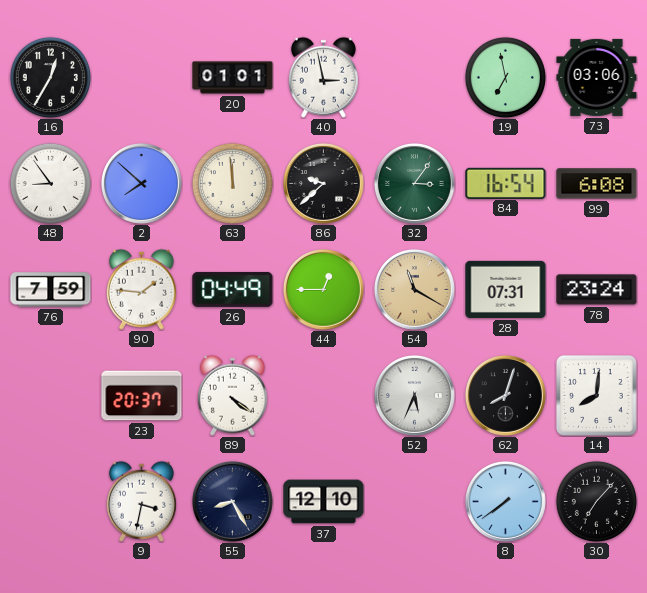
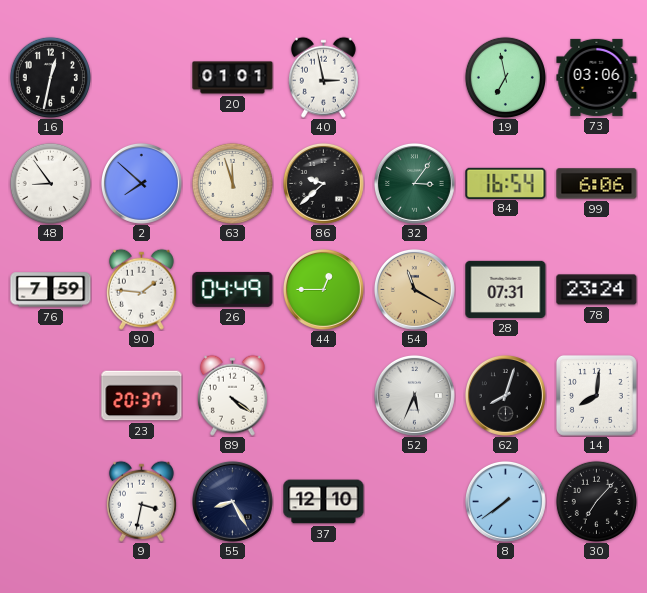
16: 12:35 -> 12:32
63: 11:59 -> 11:57
99: 6:08 -> 6:06
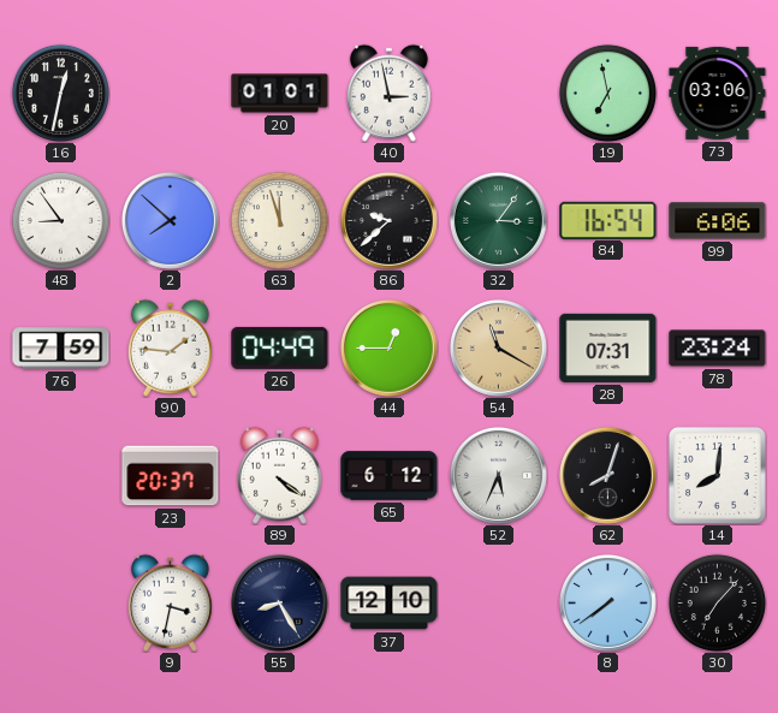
65: none -> 6:12
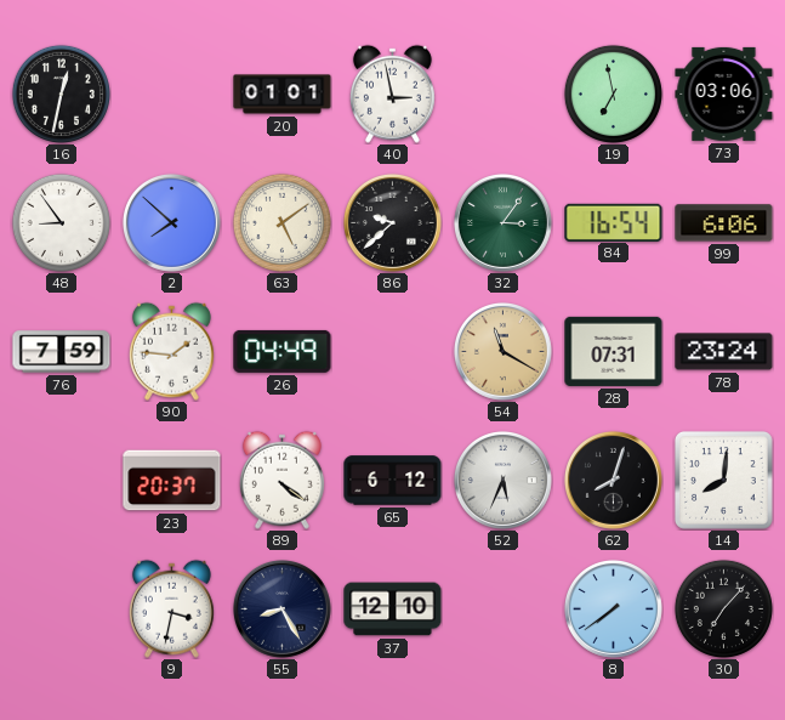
63: 11:57 -> 5:09
44: 12:45 -> none
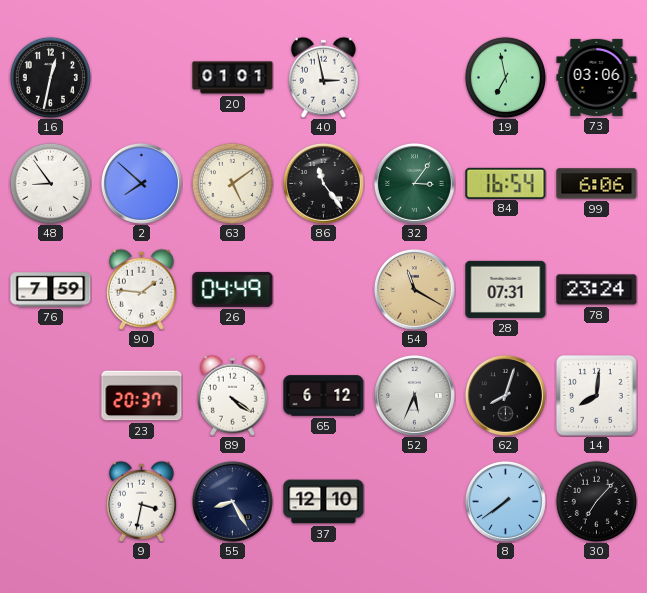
86: 9:38 -> 11:24
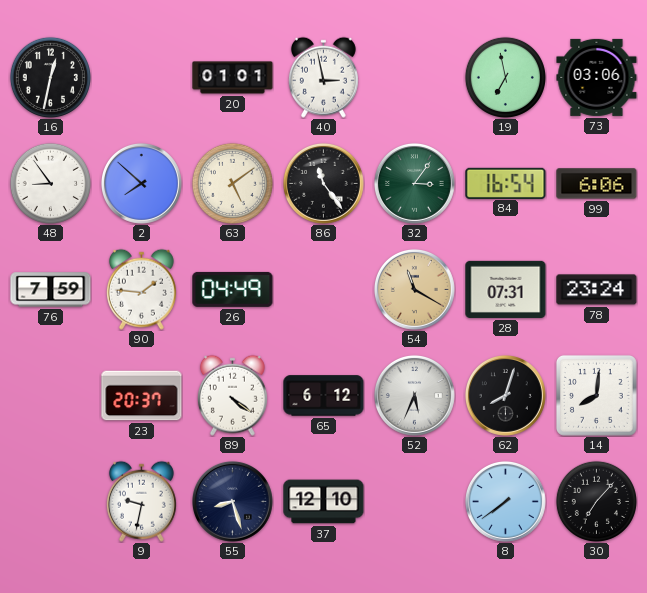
9: 3:32 -> 9:32
55: 8:25 -> 8:27
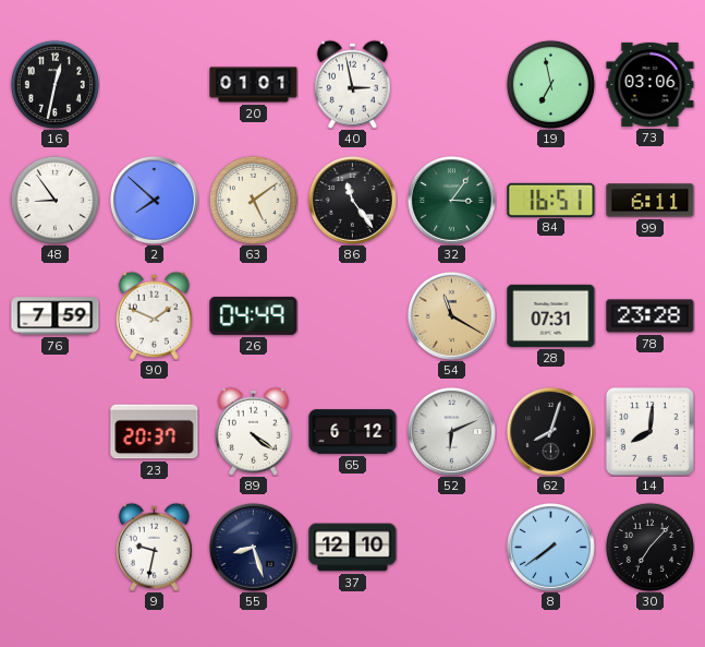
84: 16:54 -> 16:51
99: 6:06 -> 6:11
90: 1:46 -> 1:49
78: 23:24 -> 23:28
52: 5:34 -> 6:11
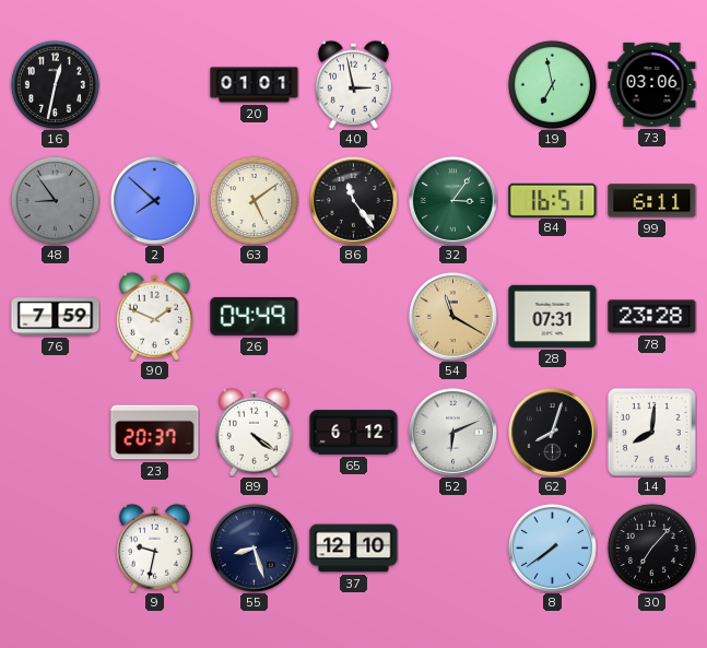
48 dial: white -> grey
